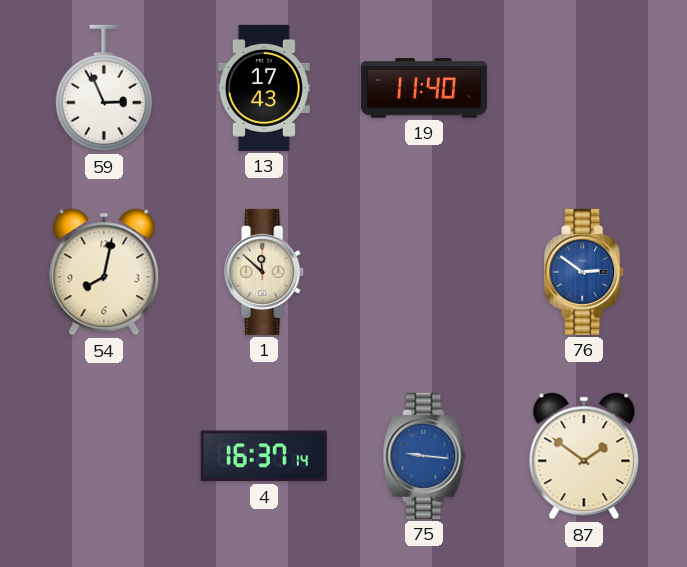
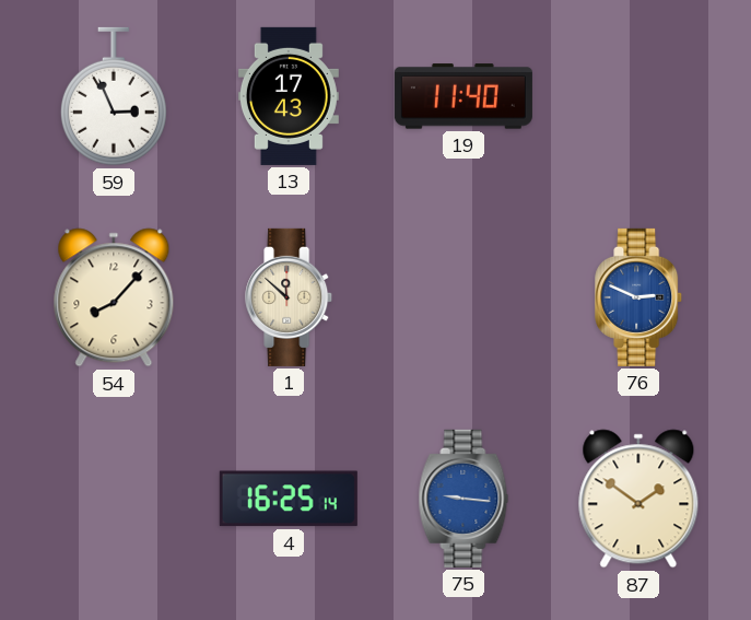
54: 8:02 -> 8:07
76: 2:51 -> 2:49
4: 16:37 -> 16:25
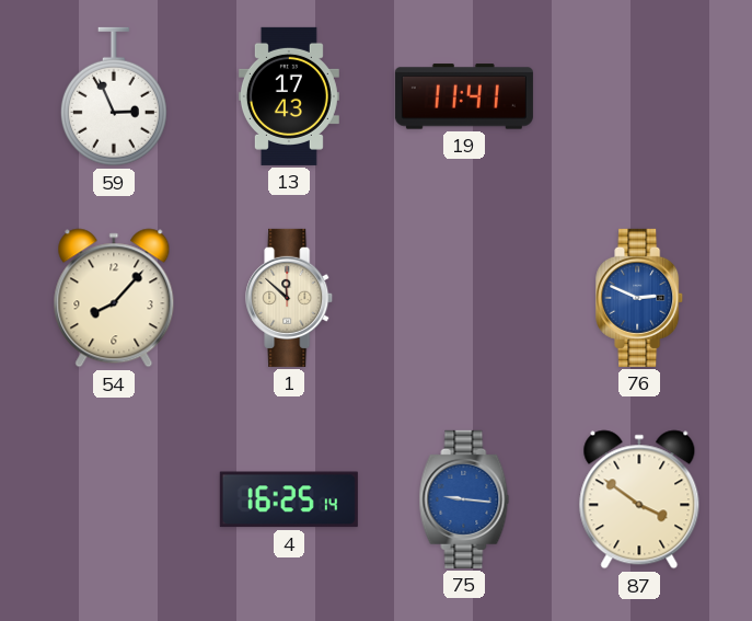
19: 11:40 -> 11:41
87: 1:51 -> 3:51
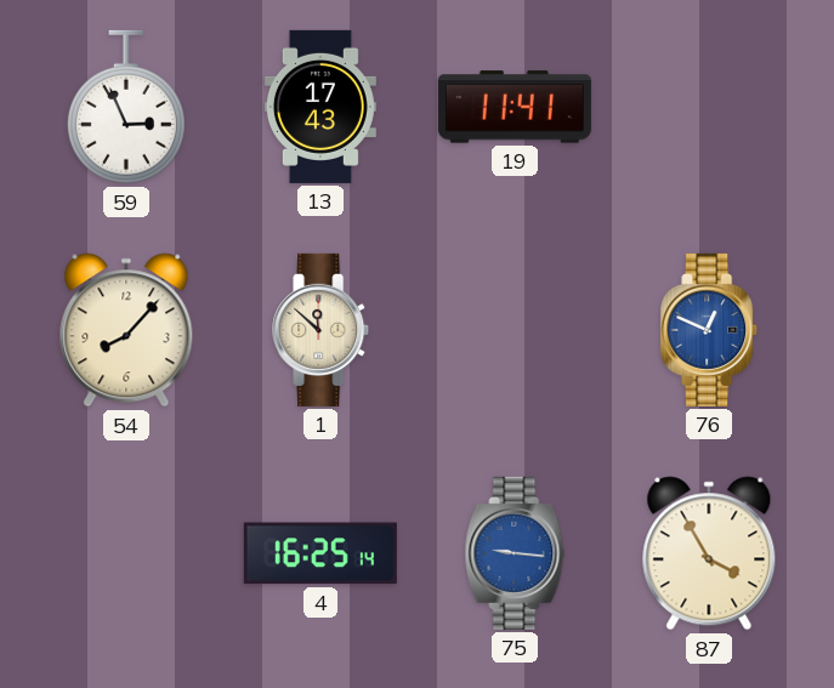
76: 2:49 -> 12:49
87: 3:51 -> 3:55
